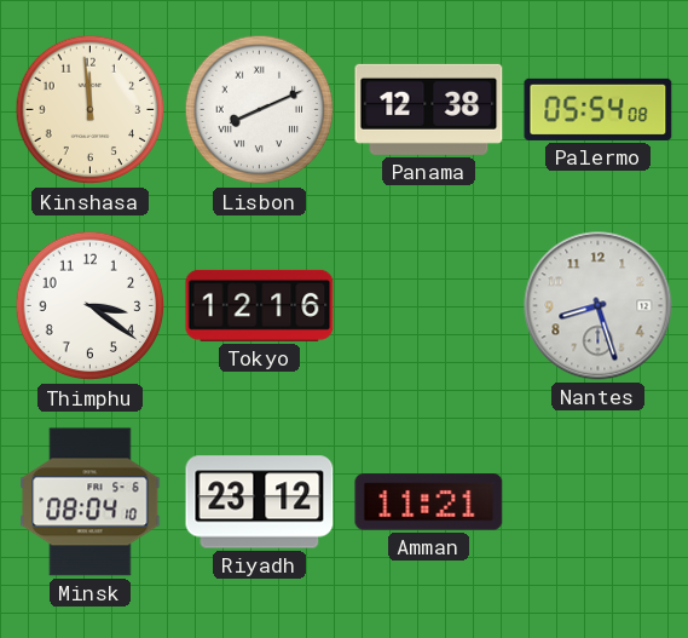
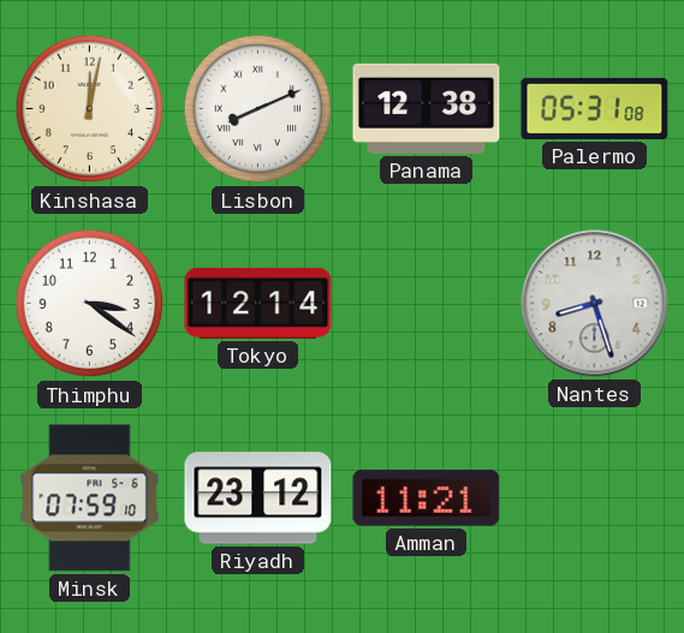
Kinshasa: 11:59 -> 12:02
Palermo: 05:54 -> 05:31
Tokyo: 12:16 -> 12:14
Minsk: 08:04 -> 07:59
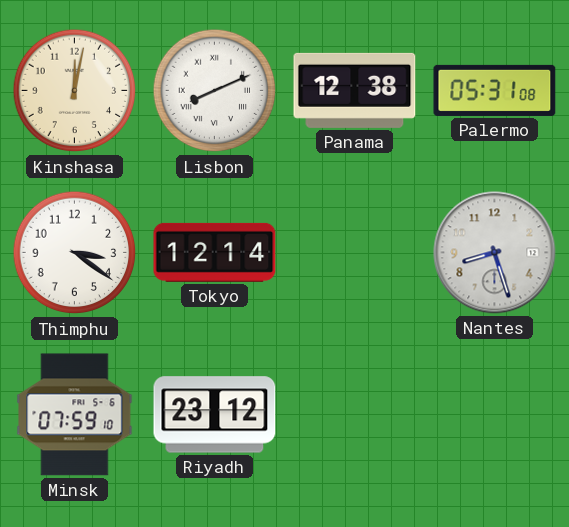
Amman: 11:21 -> none
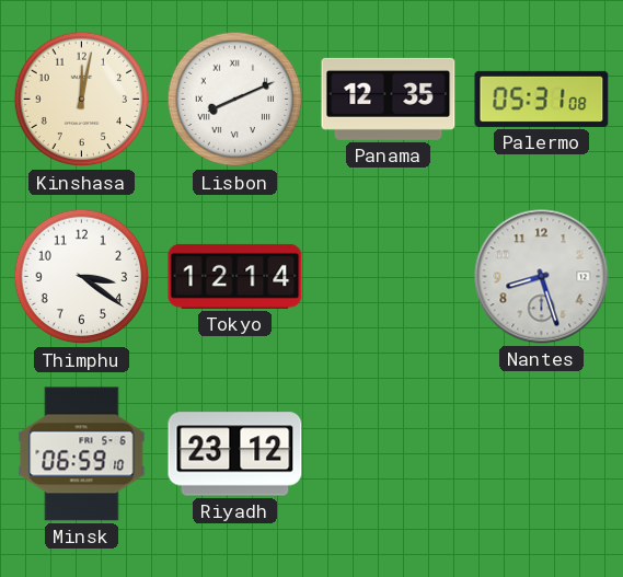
Panama: 12:38 -> 12:35
Minsk: 07:59 -> 06:59
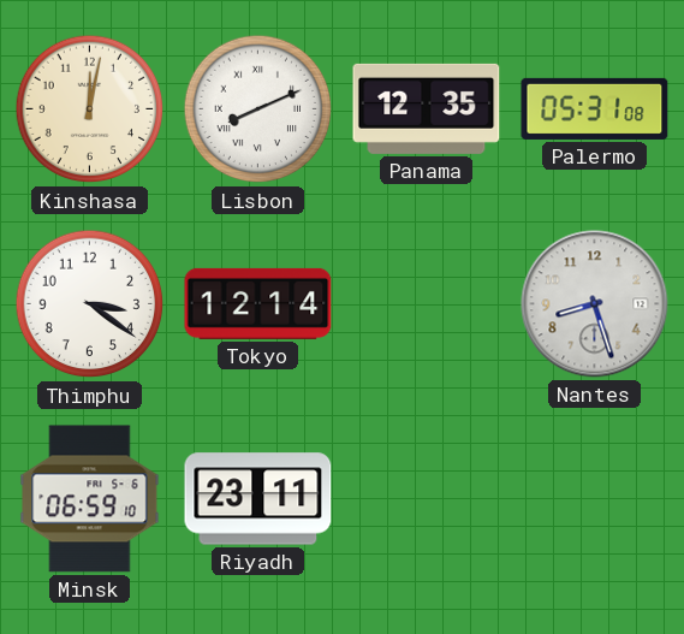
Riyadh: 23:12 -> 23:11
